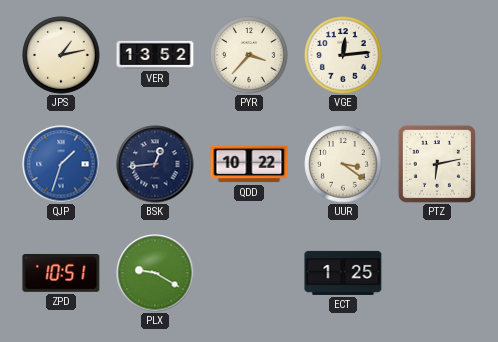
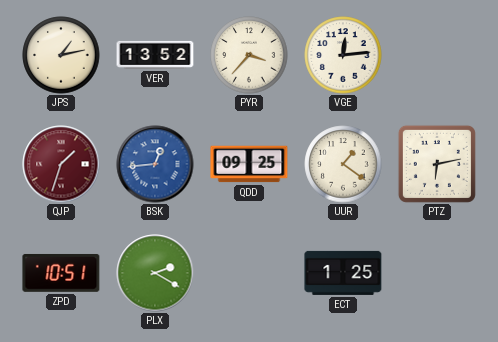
QJP dial: blue -> burgundy
BSK dial: navy -> blue
QDD: 10:22 -> 09:25
UUR: 3:21 -> 1:21
PLX: 9:20 -> 2:20
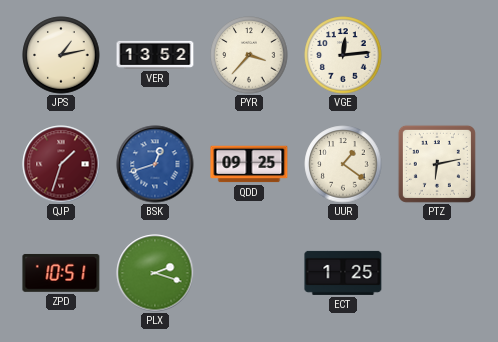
BSK: 12:44 -> 12:42
PLX: 2:20 -> 2:18
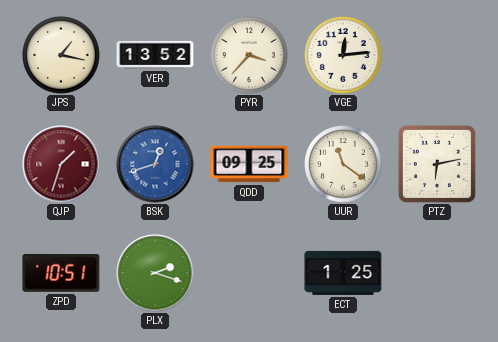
JPS: 1:13 -> 1:17
UUR: 1:21 -> 11:21
